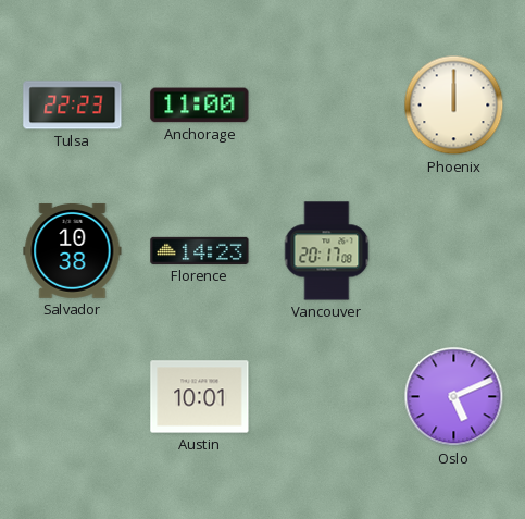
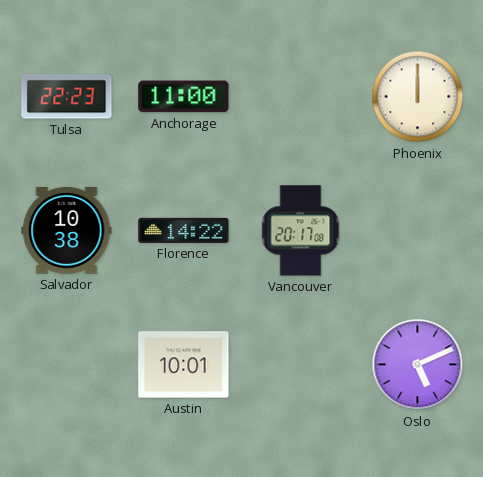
Florence: 14:23 -> 14:22
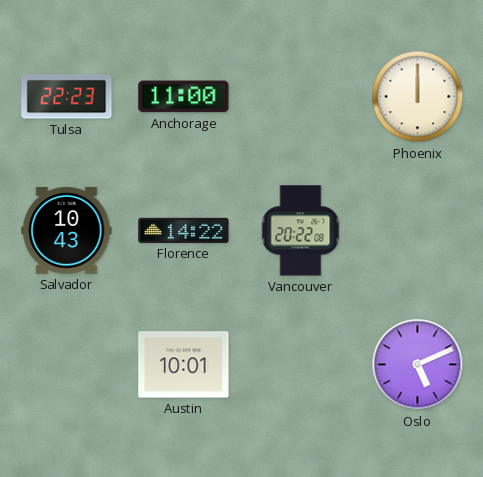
Salvador: 10:38 -> 10:43
Vancouver: 20:17 -> 20:22
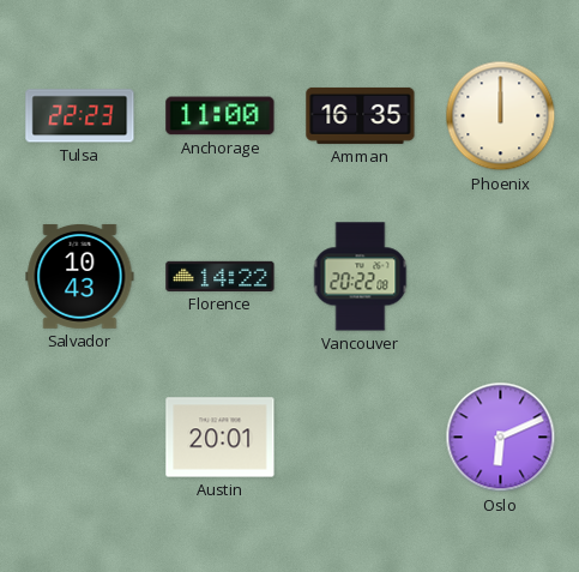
Amman: none -> 16:35
Austin: 10:01 -> 20:01
Oslo: 5:11 -> 6:11
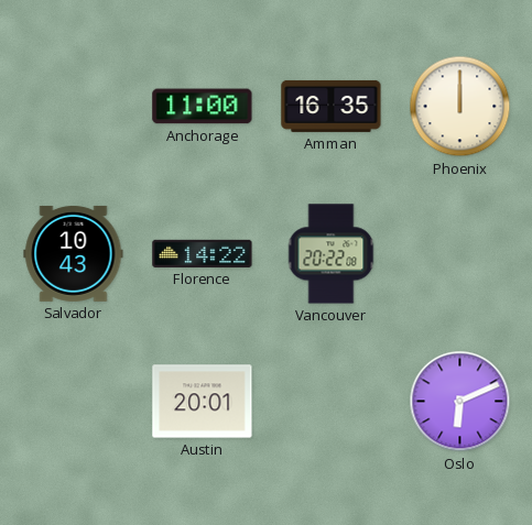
Tulsa: 22:23 -> none
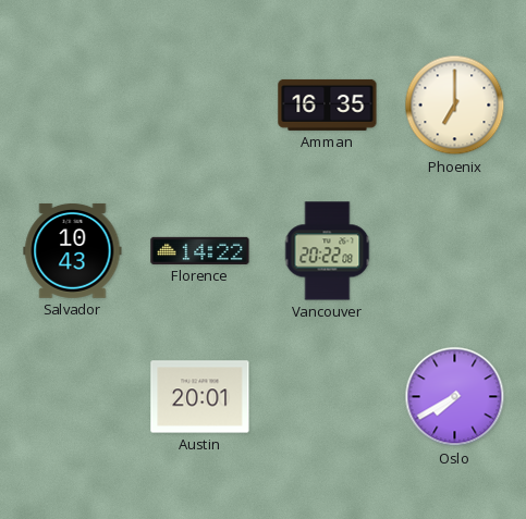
Anchorage: 11:00 -> none
Phoenix: 12:00 -> 7:00
Oslo: 6:11 -> 7:40
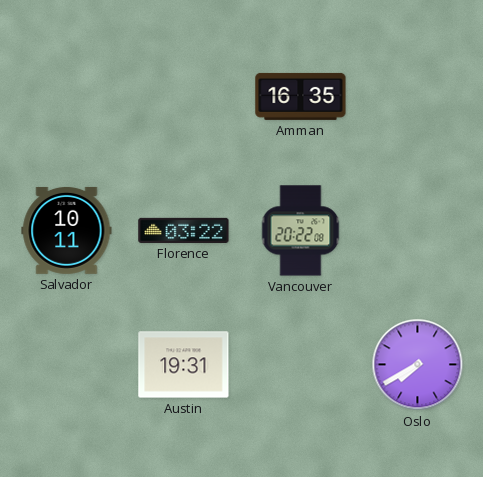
Phoenix: 7:00 -> none
Salvador: 10:43 -> 10:11
Florence: 14:22 -> 03:22
Austin: 20:01 -> 19:31
